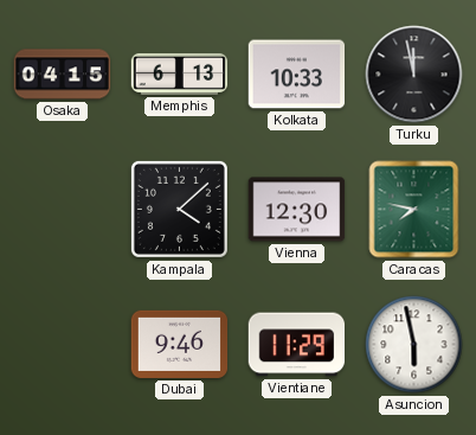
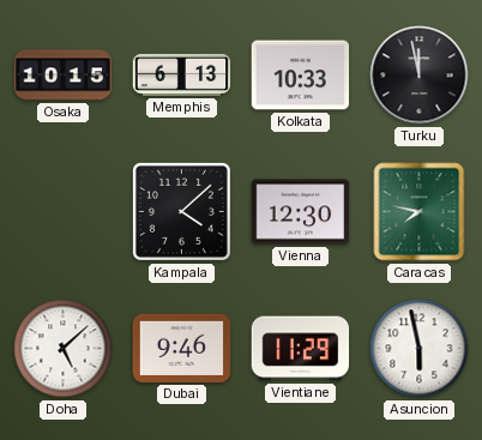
Osaka: 04:15 -> 10:15
Doha: none -> 5:08
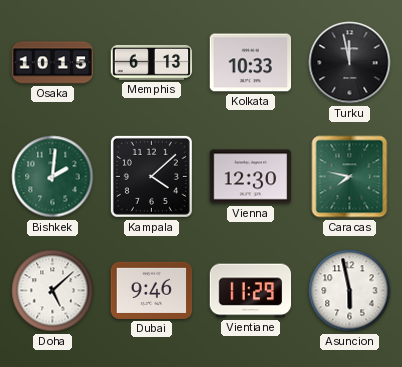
Bishkek: none -> 2:01
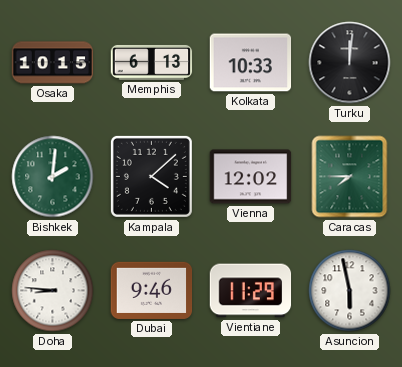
Turku: 11:58 -> 12:01
Vienna: 12:30 -> 12:02
Caracas: 7:47 -> 7:45
Doha: 5:08 -> 8:46
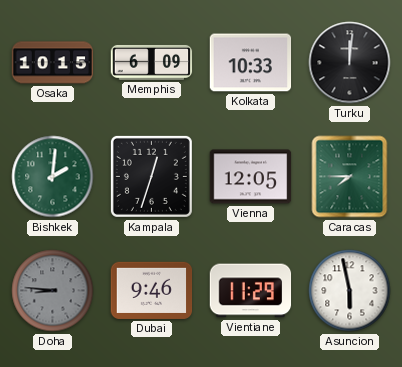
Memphis: 6:13 -> 6:09
Kampala: 4:08 -> 12:33
Vienna: 12:02 -> 12:05
Doha dial: white -> grey
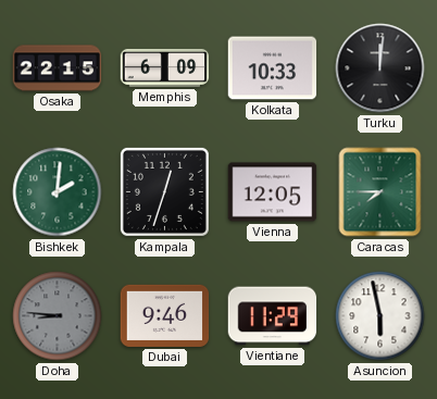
Osaka: 10:15 -> 22:15
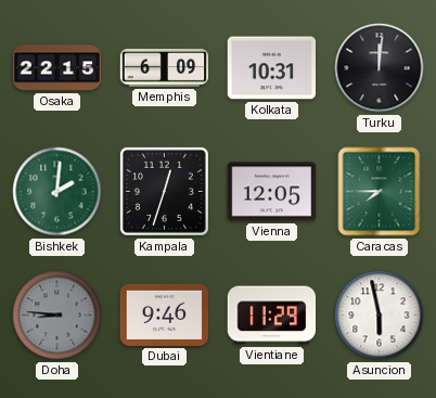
Kolkata: 10:33 -> 10:31
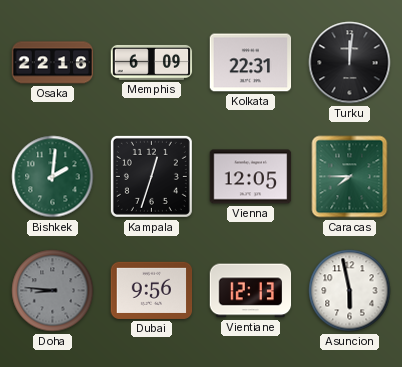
Osaka: 22:15 -> 22:16
Kolkata: 10:31 -> 22:31
Dubai: 9:46 -> 9:56
Vientiane: 11:29 -> 12:13
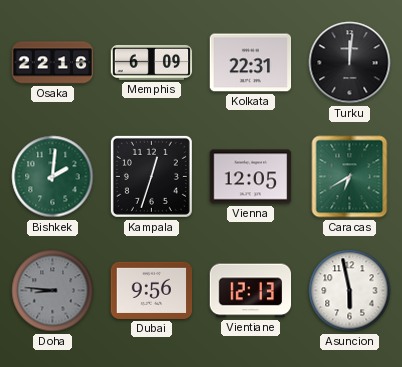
Caracas: 7:45 -> 6:40
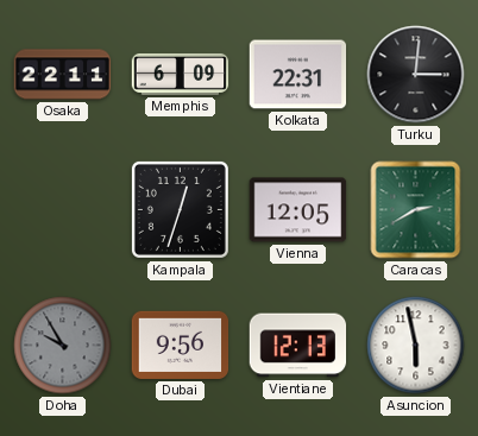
Osaka: 22:16 -> 22:11
Turku: 12:01 -> 3:01
Bishkek: 2:01 -> none
Caracas: 6:40 -> 2:40
Doha: 8:46 -> 9:55
